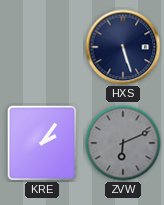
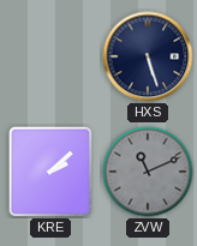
KRE: 2:06 -> 2:08
ZVW: 6:11 -> 11:11
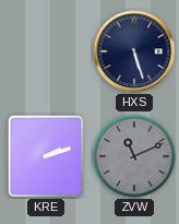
KRE: 2:08 -> 2:12
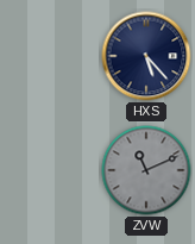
HXS: 5:27 -> 5:23
KRE: 2:12 -> none
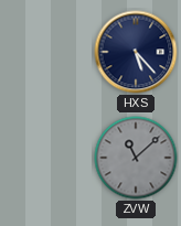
ZVW: 11:11 -> 11:08
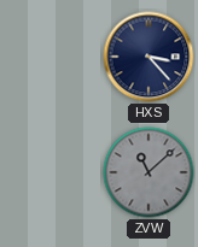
HXS: 5:23 -> 3:23
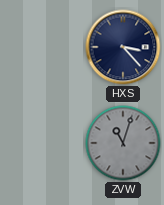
ZVW: 11:08 -> 11:03
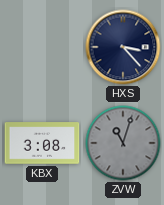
KBX: none -> 3:08
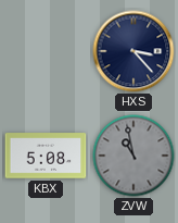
KBX: 3:08 -> 5:08
ZVW: 11:03 -> 10:58
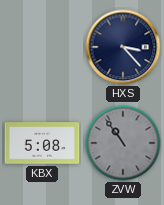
ZVW: 10:58 -> 10:54
